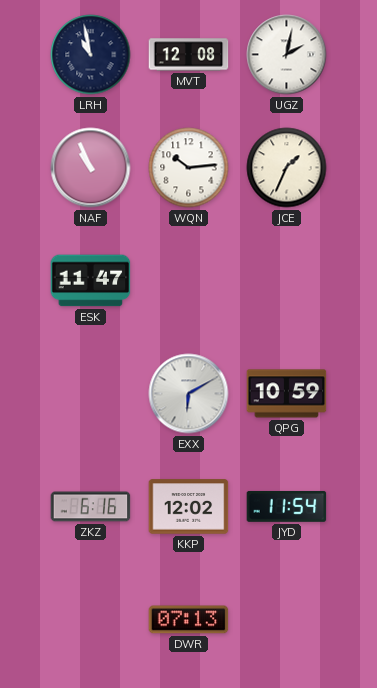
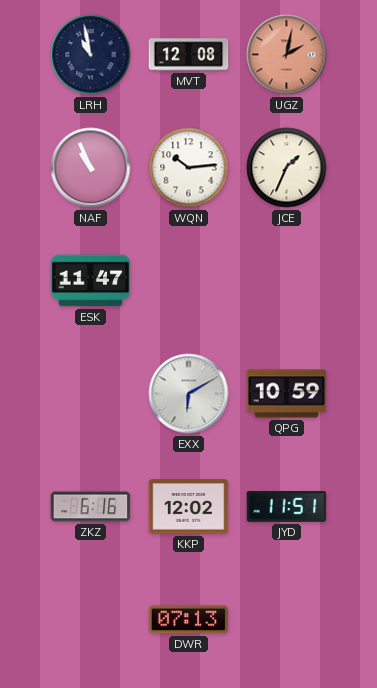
UGZ dial: white -> salmon
JYD: 11:54 -> 11:51
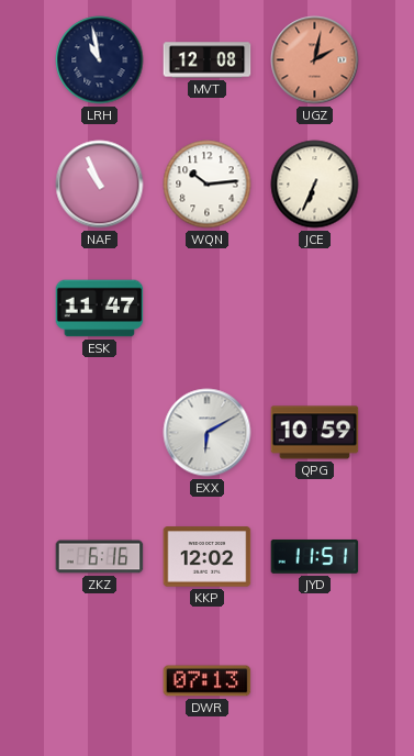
JCE: 1:34 -> 6:34
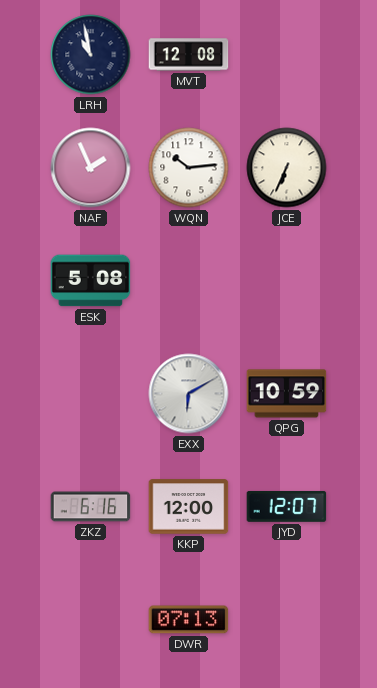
UGZ: 2:02 -> none
NAF: 10:56 -> 1:56
ESK: 11:47 -> 5:08
KKP: 12:02 -> 12:00
JYD: 11:51 -> 12:07
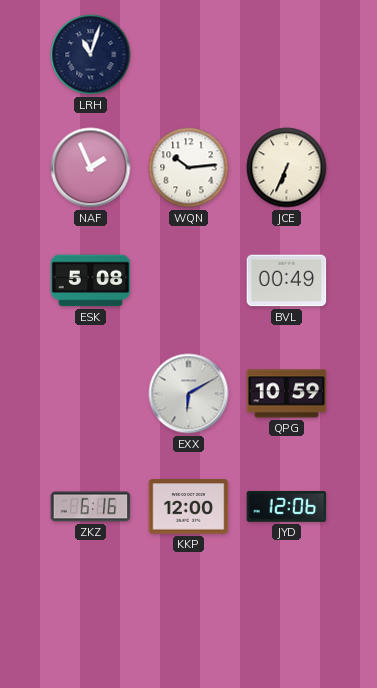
LRH: 10:58 -> 11:03
MVT: 12:08 -> none
BVL: none -> 00:49
JYD: 12:07 -> 12:06
DWR: 07:13 -> none
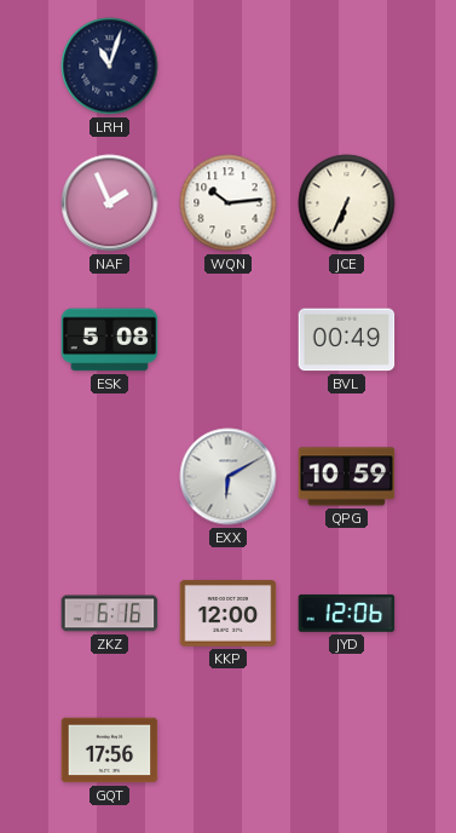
GQT: none -> 17:56
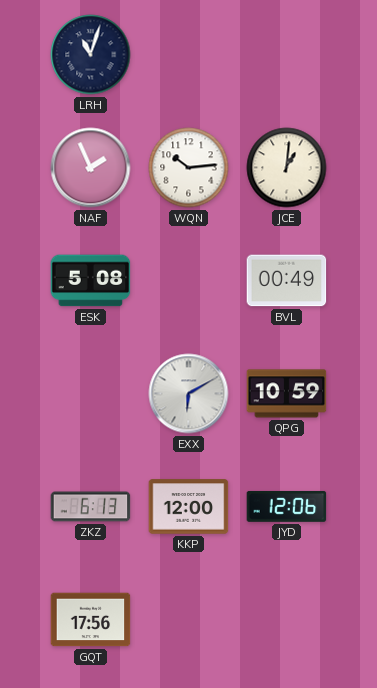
JCE: 6:34 -> 1:01
ZKZ: 6:16 -> 6:13
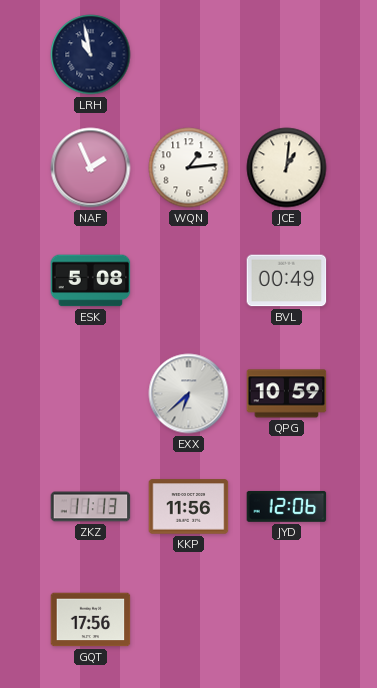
LRH: 11:03 -> 10:58
WQN: 10:14 -> 1:14
EXX: 6:10 -> 6:38
ZKZ: 6:13 -> 11:13
KKP: 12:00 -> 11:56
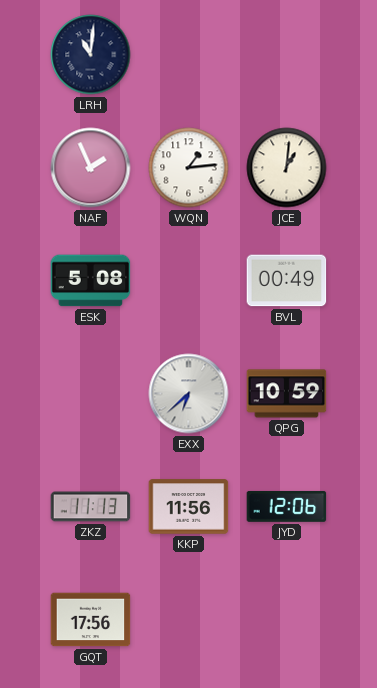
LRH: 10:58 -> 11:01
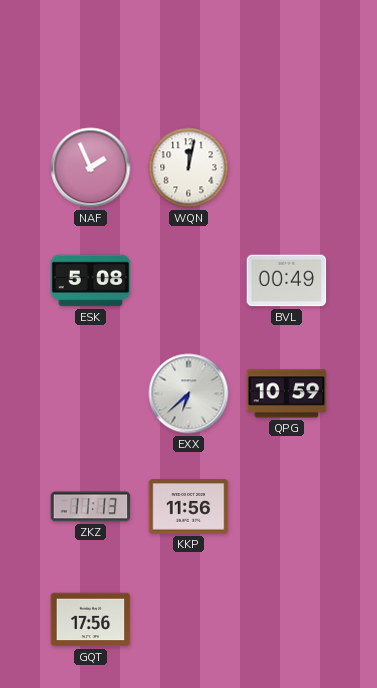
LRH: 11:01 -> none
WQN: 1:14 -> 12:02
JCE: 1:01 -> none
JYD: 12:06 -> none
